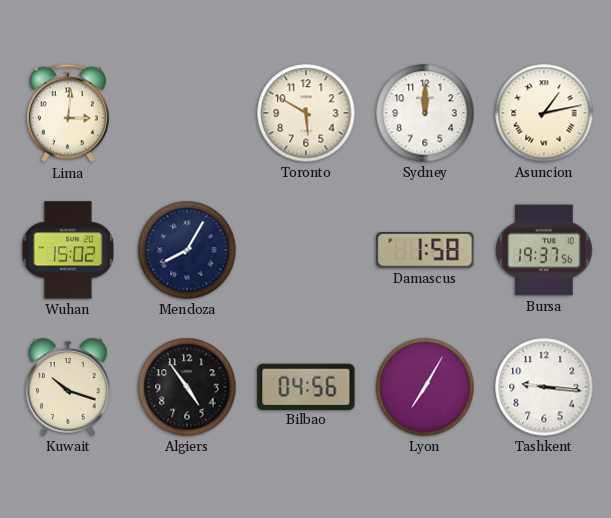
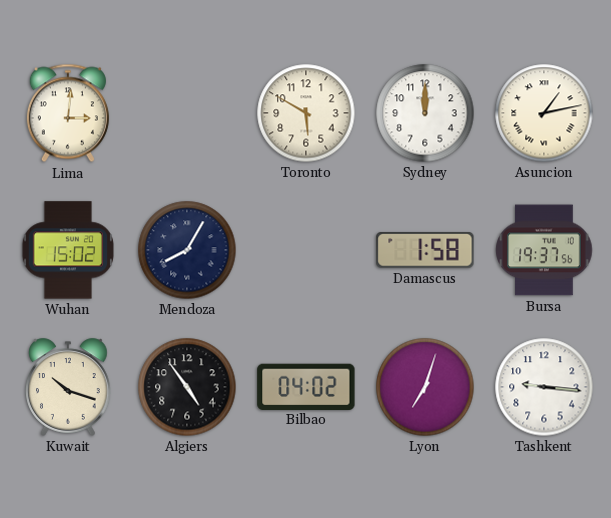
Bilbao: 04:56 -> 04:02
Lyon: 7:05 -> 7:03
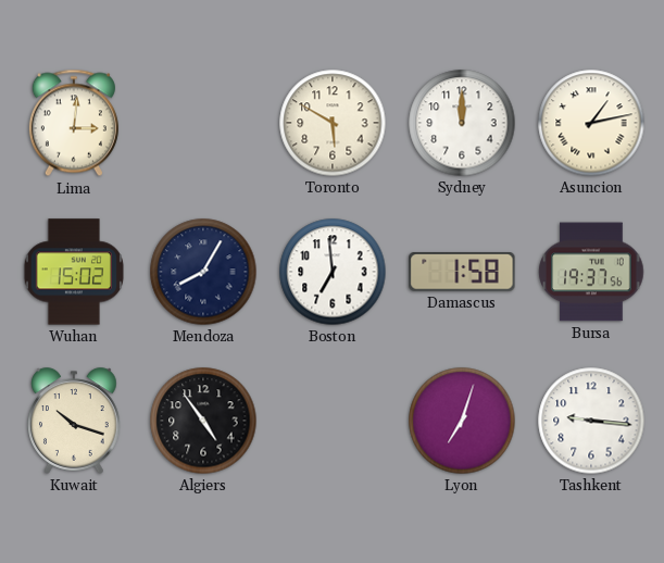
Boston: none -> 6:59
Bilbao: 04:02 -> none
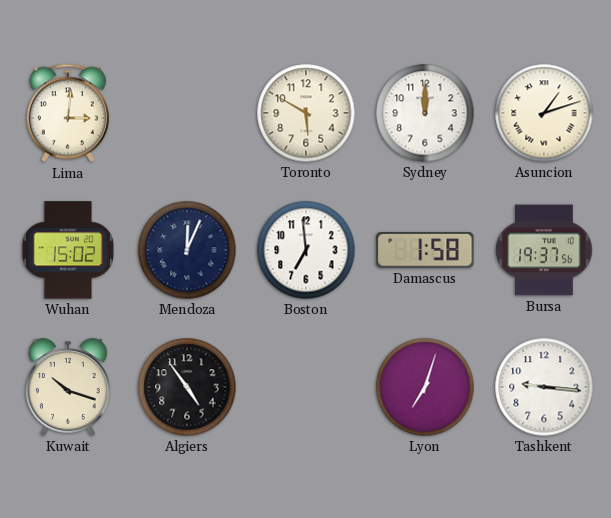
Asuncion: 1:13 -> 1:12
Mendoza: 8:05 -> 12:04
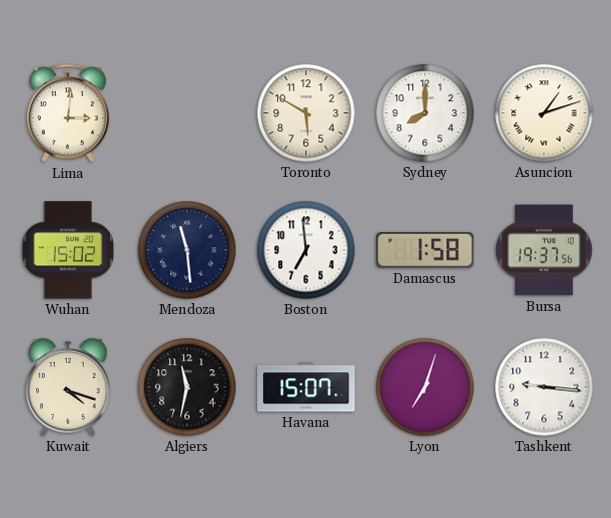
Sydney: 12:00 -> 8:00
Mendoza: 12:04 -> 11:29
Kuwait: 10:18 -> 4:18
Algiers: 4:54 -> 11:32
Havana: none -> 15:07
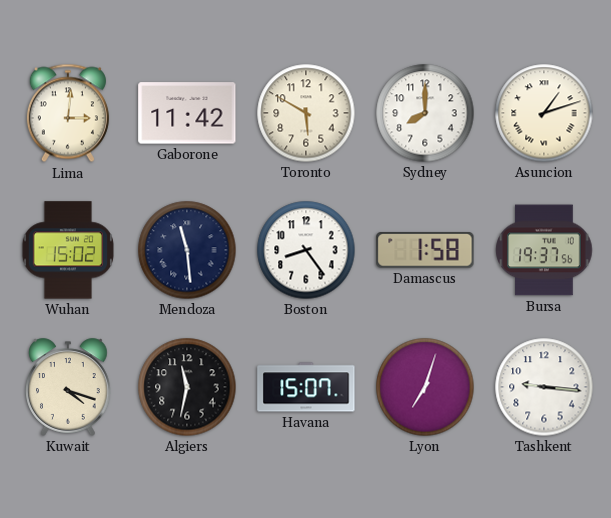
Gaborone: none -> 11:42
Boston: 6:59 -> 8:24
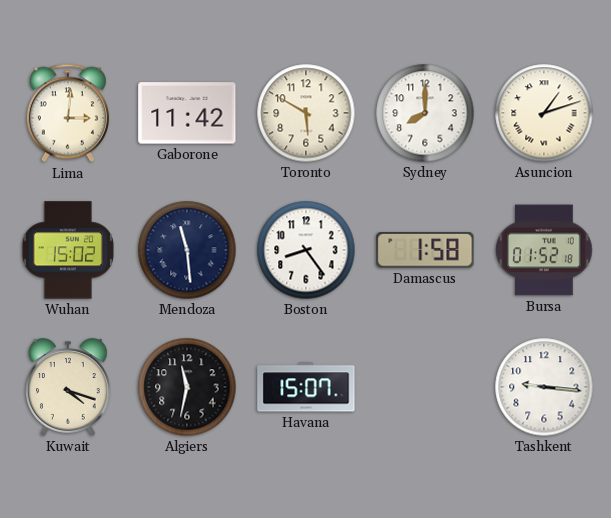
Bursa: 19:37 -> 01:52
Lyon: 7:03 -> none
